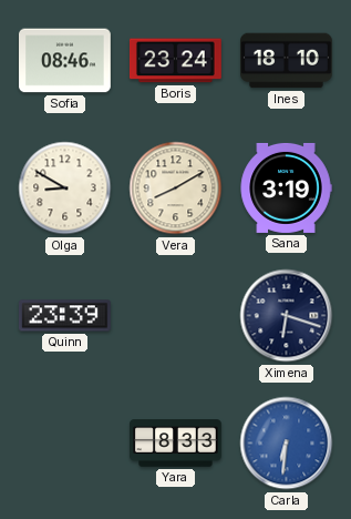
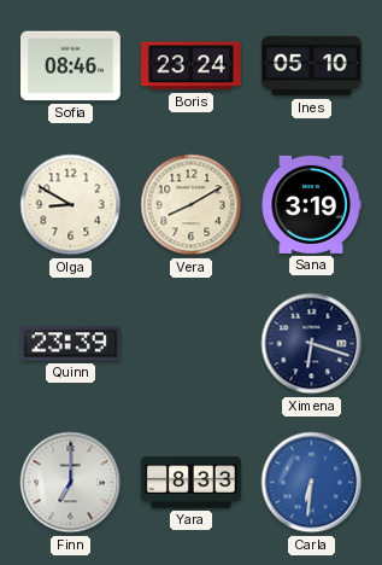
Ines: 18:10 -> 05:10
Finn: none -> 7:00
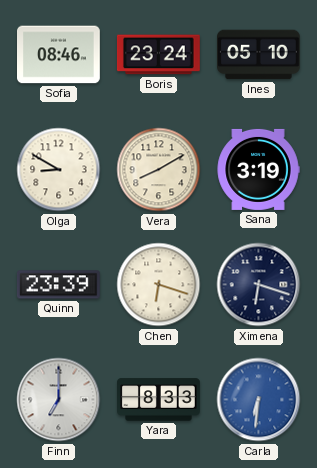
Chen: none -> 6:18
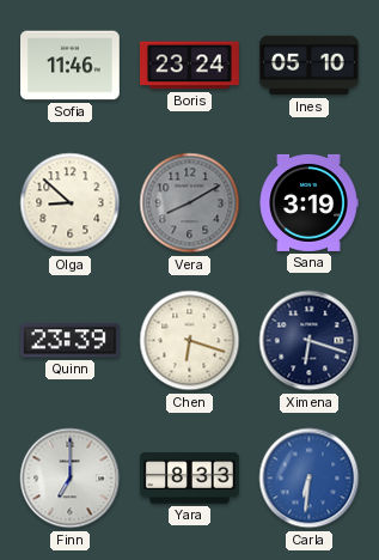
Sofia: 08:46 -> 11:46
Olga: 8:50 -> 8:52
Vera dial: cream -> grey
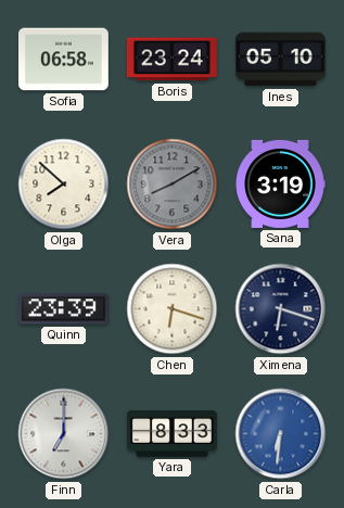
Sofia: 11:46 -> 06:58
Olga: 8:52 -> 7:52
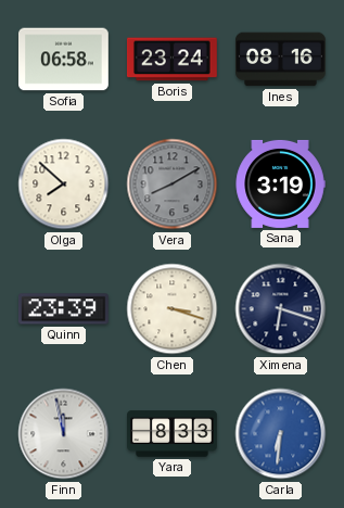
Ines: 05:10 -> 08:16
Chen: 6:18 -> 3:18
Finn: 7:00 -> 11:58
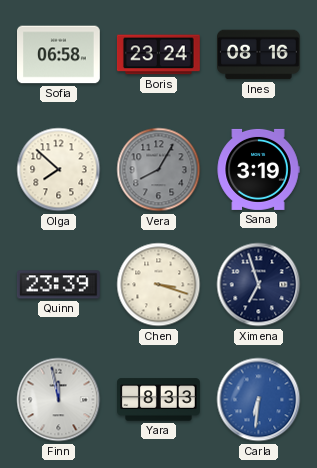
Vera: 8:10 -> 8:05
Ximena: 6:18 -> 6:57
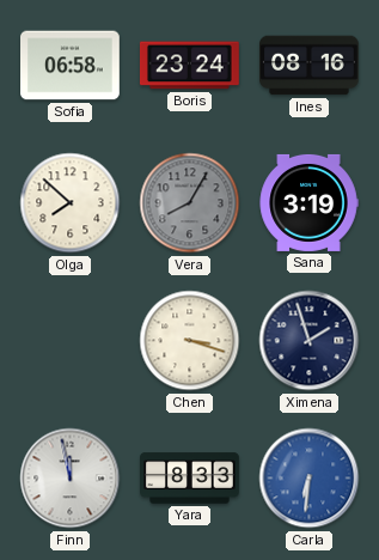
Quinn: 23:39 -> none
Ximena: 6:57 -> 1:57
